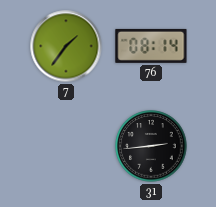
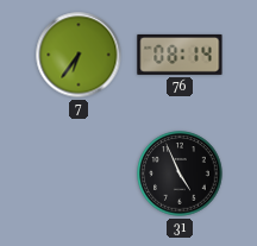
7: 1:36 -> 6:36
31: 2:44 -> 4:56
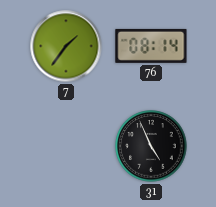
7: 6:36 -> 1:36
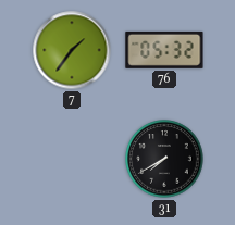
76: 08:14 -> 05:32
31: 4:56 -> 7:40
